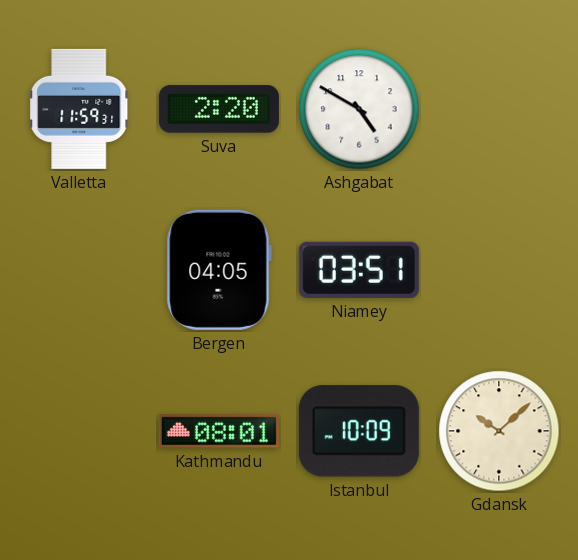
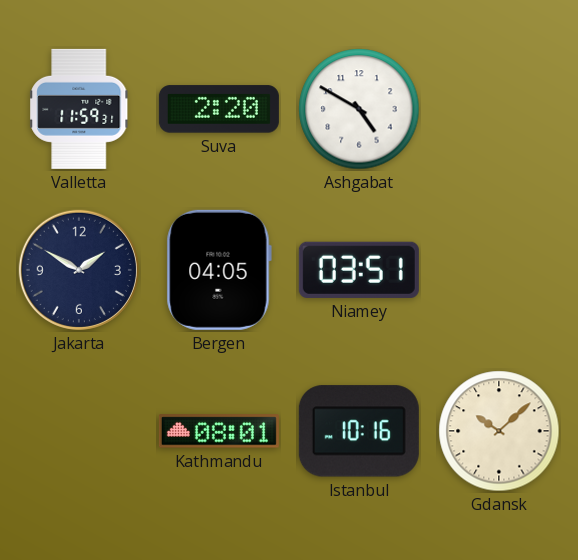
Jakarta: none -> 1:50
Istanbul: 10:09 -> 10:16
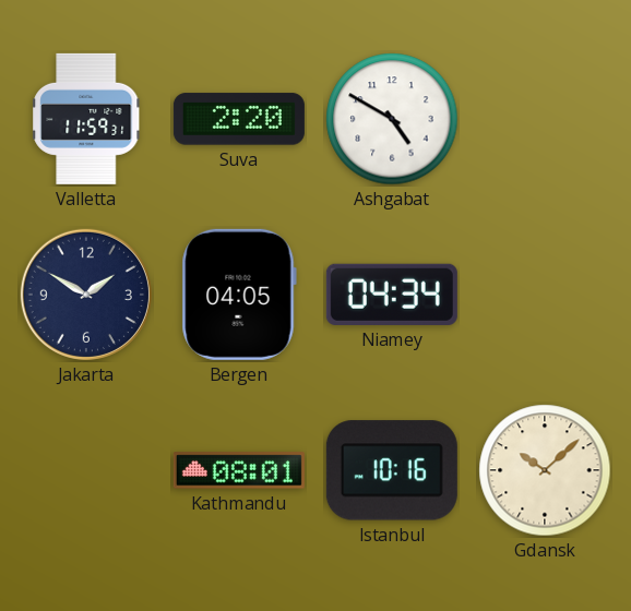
Niamey: 03:51 -> 04:34
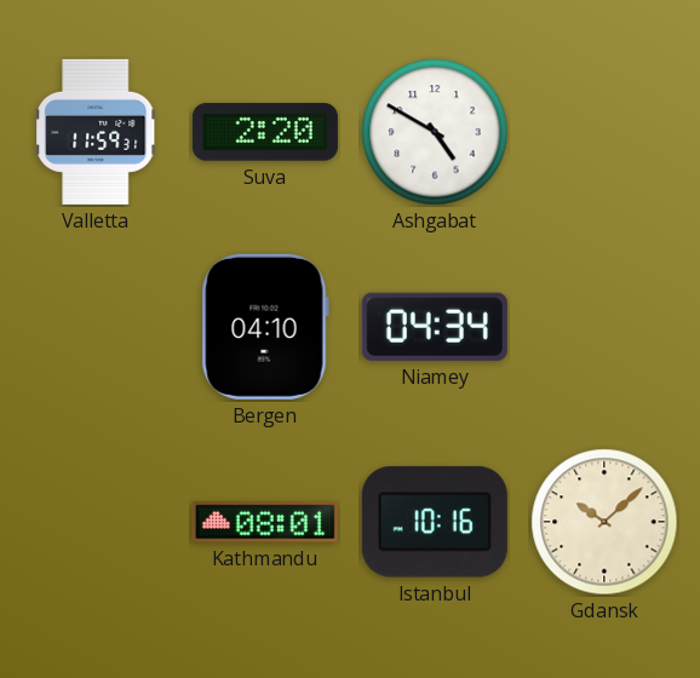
Jakarta: 1:50 -> none
Bergen: 04:05 -> 04:10
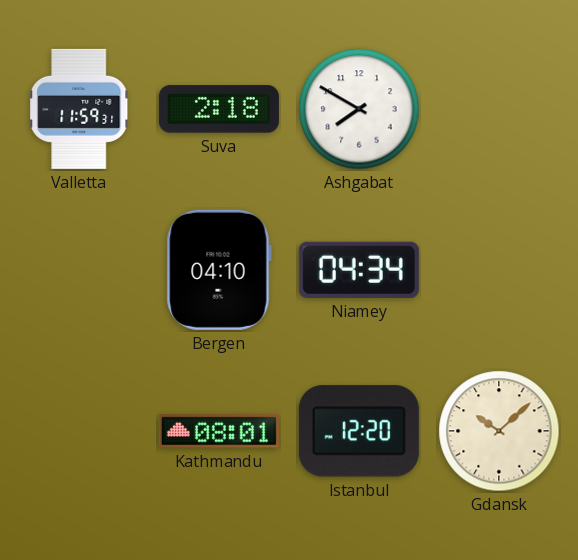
Suva: 2:20 -> 2:18
Ashgabat: 4:50 -> 7:50
Istanbul: 10:16 -> 12:20
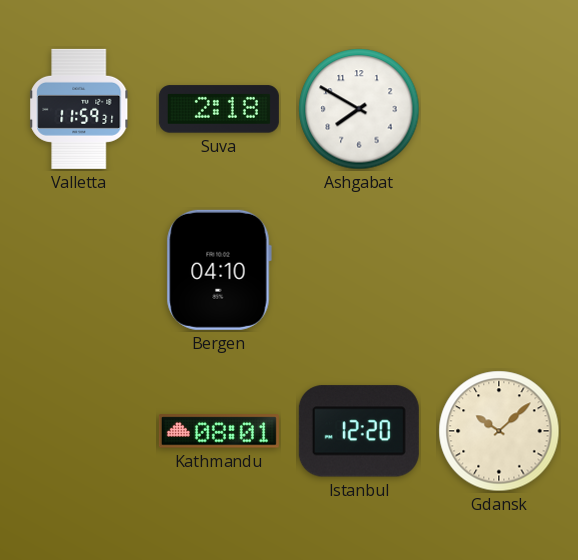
Niamey: 04:34 -> none
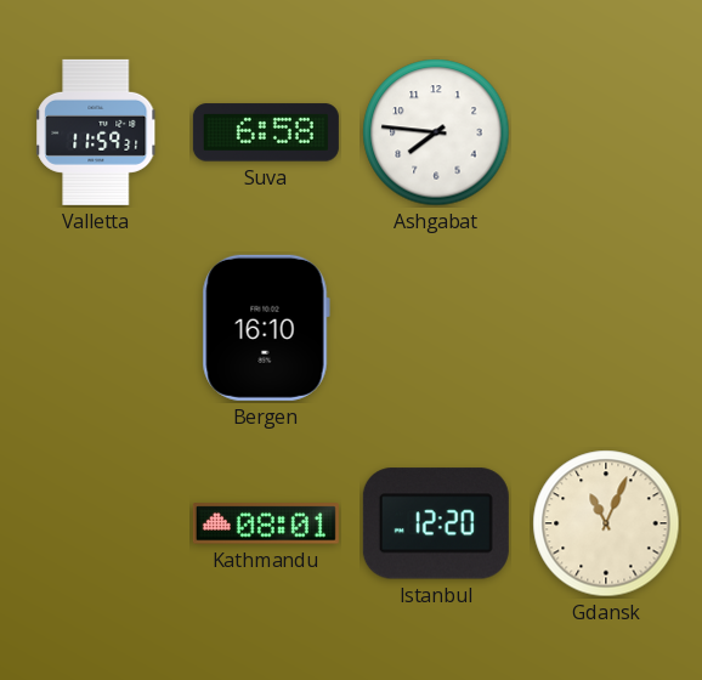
Suva: 2:18 -> 6:58
Ashgabat: 7:50 -> 7:46
Bergen: 04:10 -> 16:10
Gdansk: 10:08 -> 11:04
